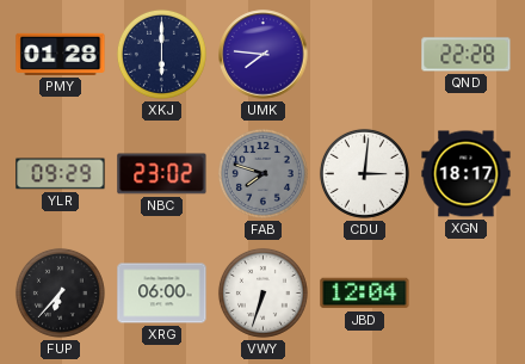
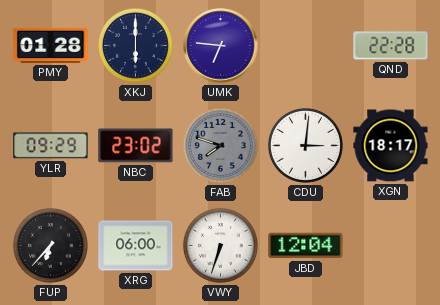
UMK: 7:46 -> 6:46
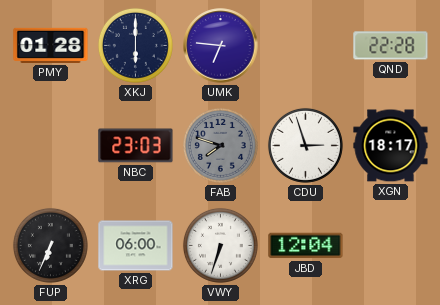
YLR: 09:29 -> none
NBC: 23:02 -> 23:03
CDU: 3:01 -> 2:57
FUP: 6:37 -> 6:34
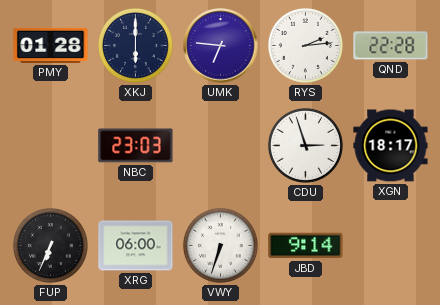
RYS: none -> 2:14
FAB: 7:48 -> none
JBD: 12:04 -> 9:14
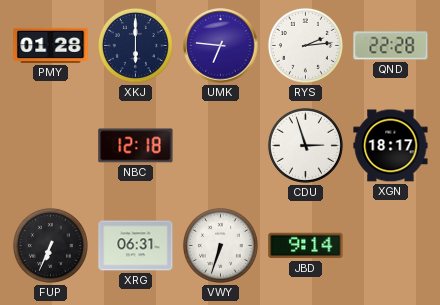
NBC: 23:03 -> 12:18
XRG: 06:00 -> 06:31
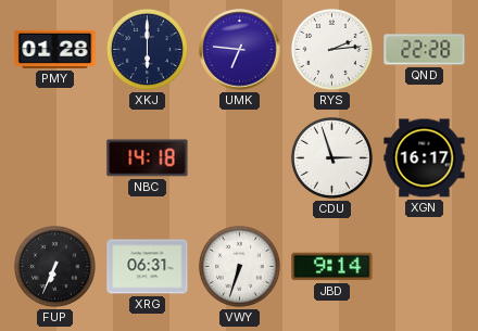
NBC: 12:18 -> 14:18
XGN: 18:17 -> 16:17
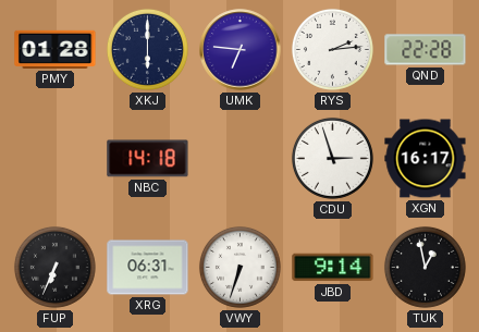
TUK: none -> 12:58
